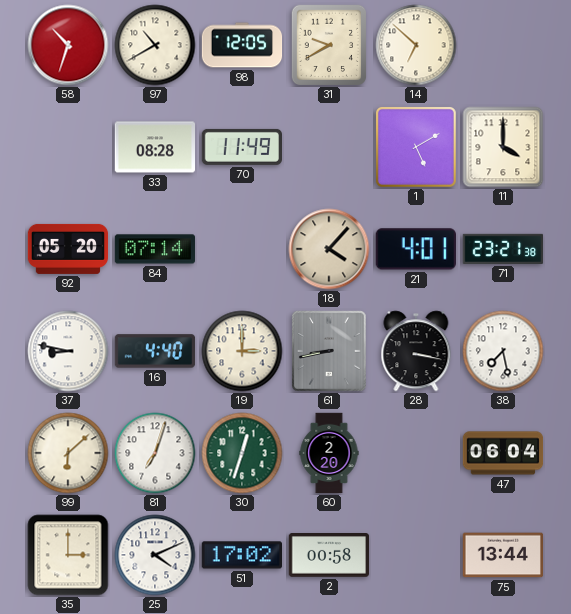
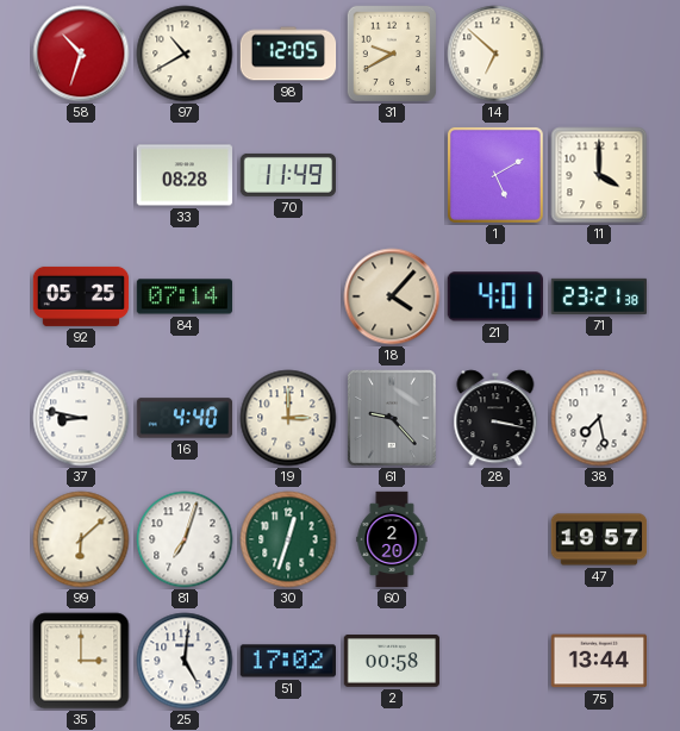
92: 05:20 -> 05:25
61: 8:43 -> 9:23
47: 06:04 -> 19:57
25: 4:11 -> 5:01
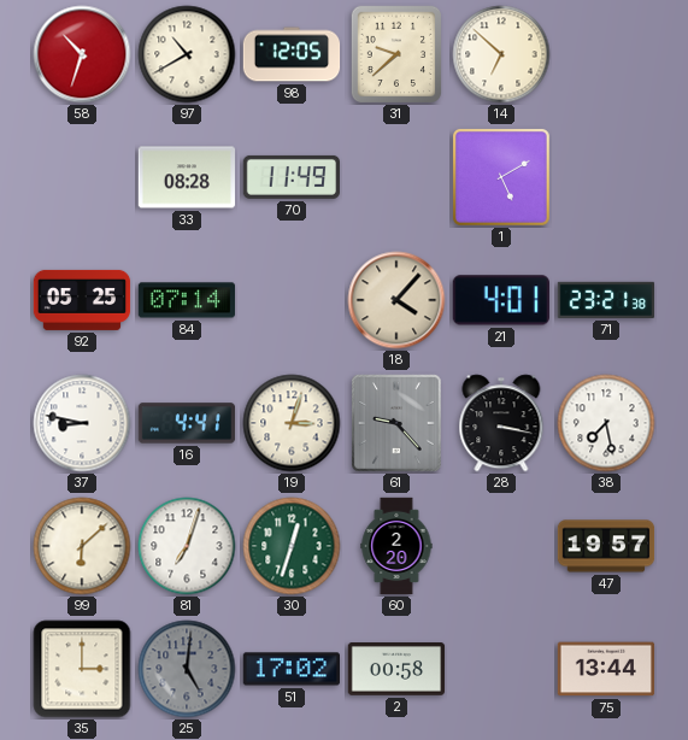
31: 9:40 -> 9:38
11: 4:00 -> none
16: 4:40 -> 4:41
19: 3:00 -> 3:03
25 dial: white -> grey
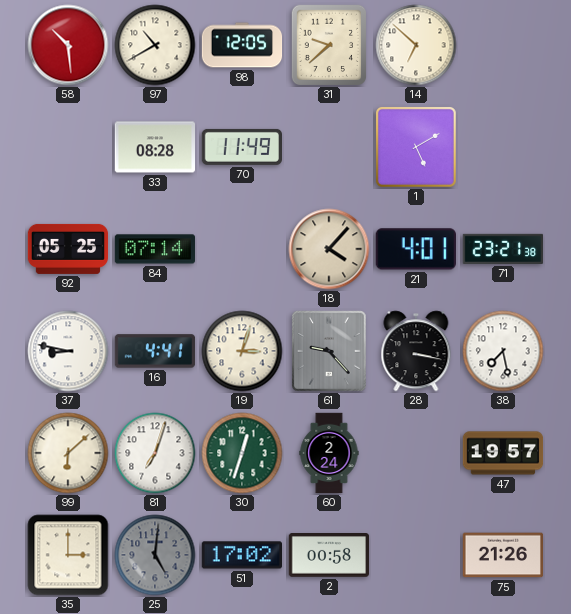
58: 10:33 -> 10:29
60: 2:20 -> 2:24
75: 13:44 -> 21:26
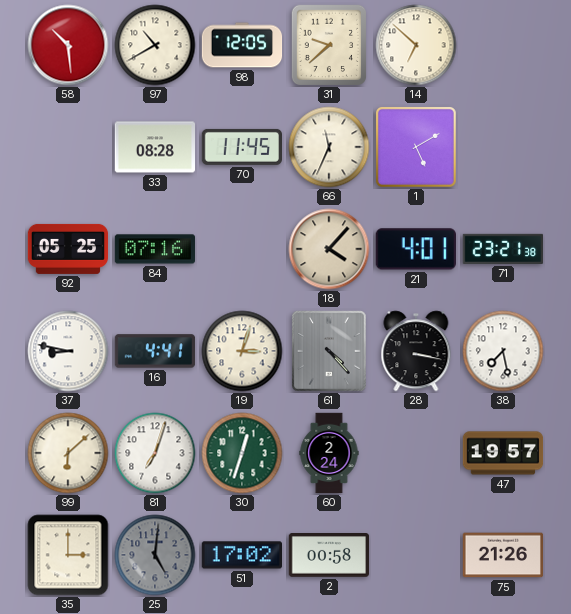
70: 11:49 -> 11:45
66: none -> 11:34
84: 07:14 -> 07:16
61: 9:23 -> 4:23
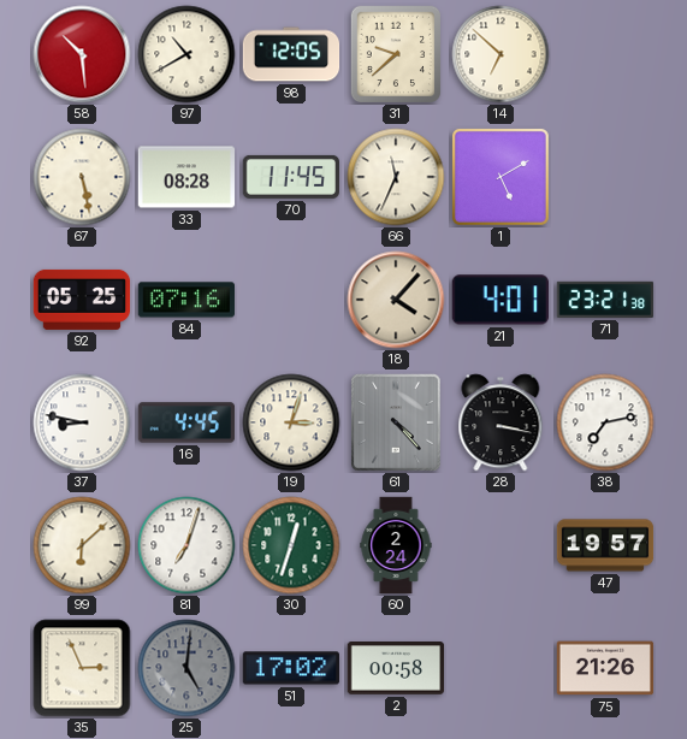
67: none -> 5:28
16: 4:41 -> 4:45
38: 7:28 -> 7:13
35: 3:00 -> 2:56
